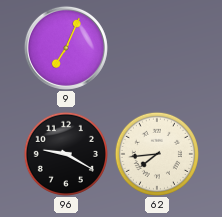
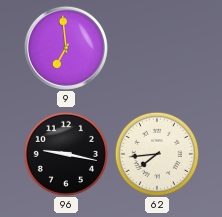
9: 7:04 -> 6:59
96: 9:20 -> 9:17
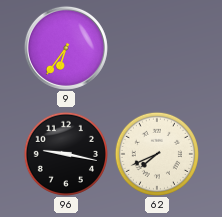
9: 6:59 -> 6:36
62: 7:44 -> 7:41
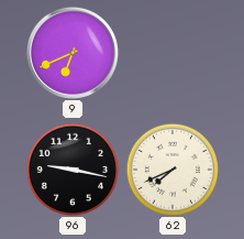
9: 6:36 -> 6:41
